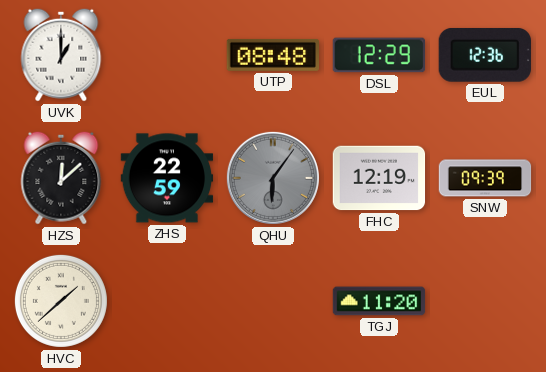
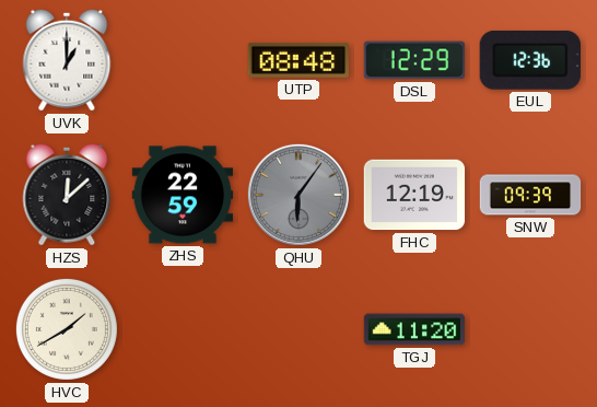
HVC: 1:38 -> 1:40
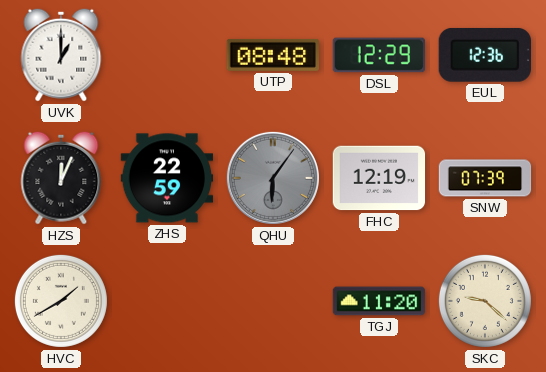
HZS: 12:08 -> 12:04
SNW: 09:39 -> 07:39
SKC: none -> 9:22
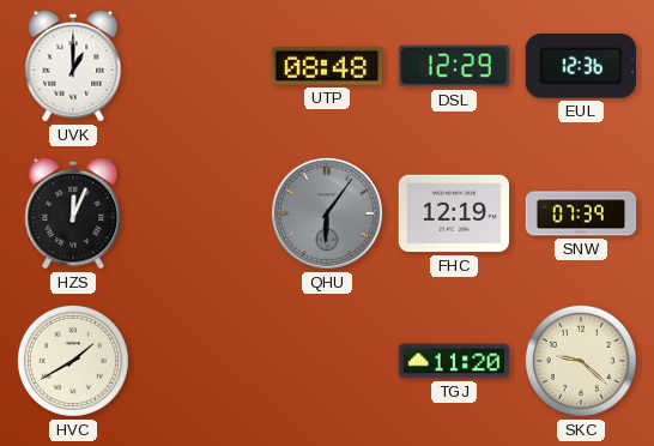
ZHS: 22:59 -> none
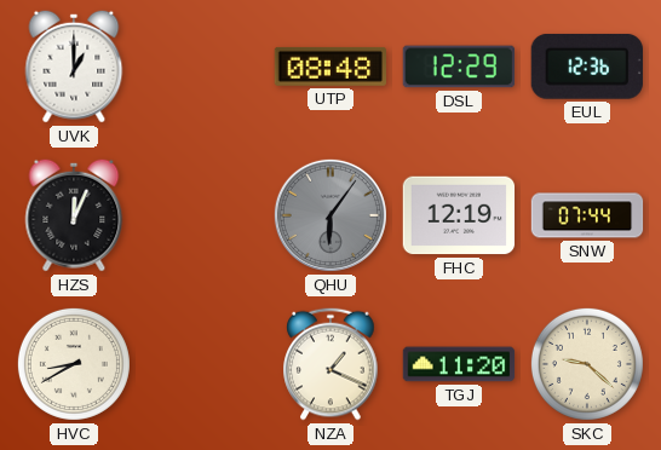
SNW: 07:39 -> 07:44
HVC: 1:40 -> 8:40
NZA: none -> 1:19
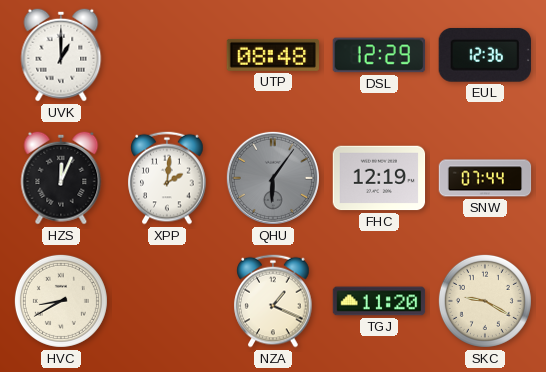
XPP: none -> 2:01
SKC: 9:22 -> 9:20
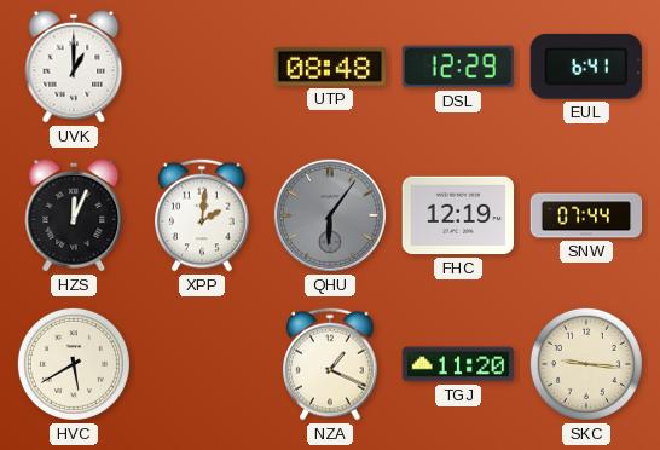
EUL: 12:36 -> 6:41
HVC: 8:40 -> 5:40
SKC: 9:20 -> 9:16
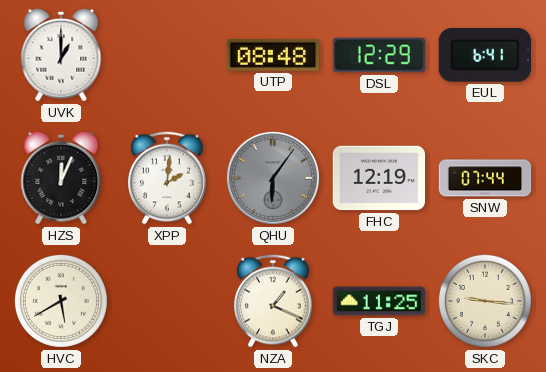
TGJ: 11:20 -> 11:25
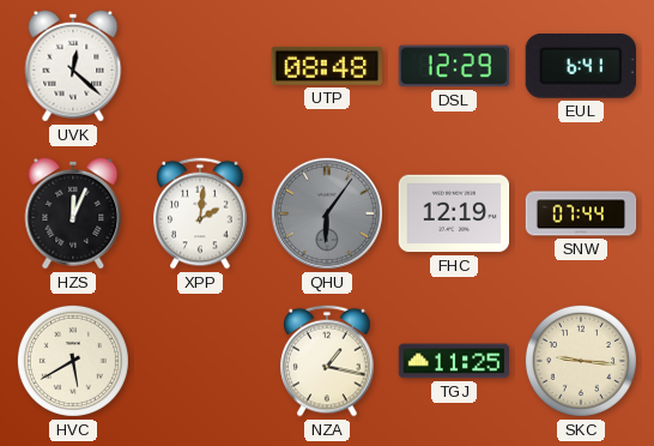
UVK: 1:00 -> 12:22
NZA: 1:19 -> 1:17
